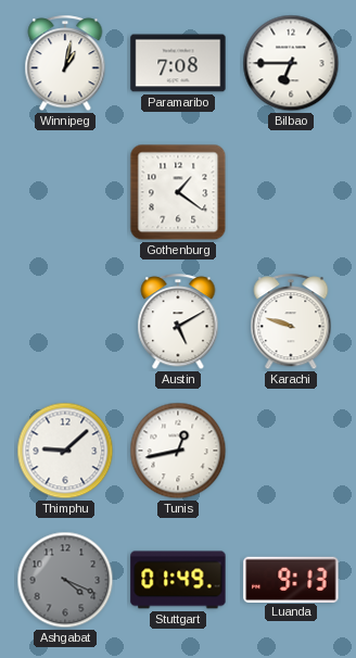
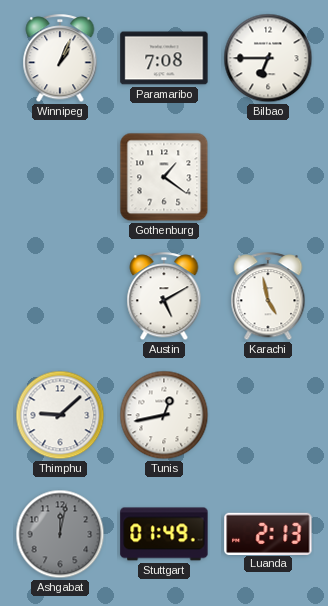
Winnipeg: 1:02 -> 1:04
Karachi: 9:48 -> 4:58
Ashgabat: 4:19 -> 12:02
Luanda: 9:13 -> 2:13
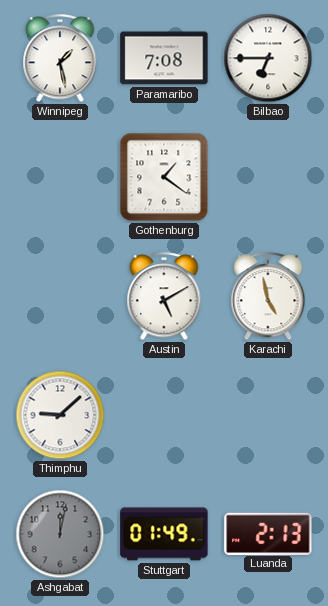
Winnipeg: 1:04 -> 1:28
Tunis: 12:43 -> none
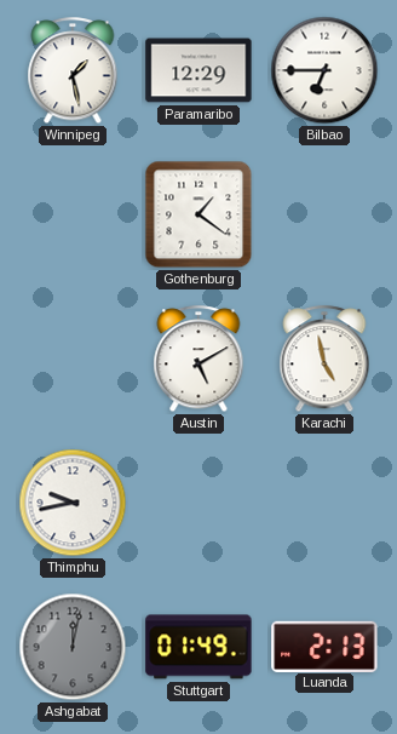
Paramaribo: 7:08 -> 12:29
Thimphu: 9:08 -> 9:43
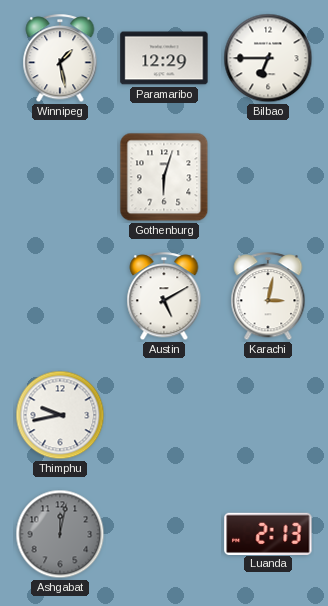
Gothenburg: 1:21 -> 6:03
Karachi: 4:58 -> 3:02
Stuttgart: 01:49 -> none
